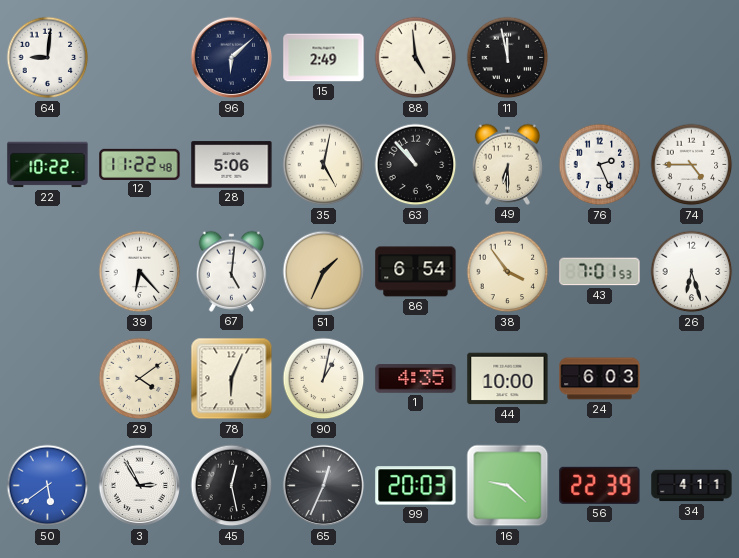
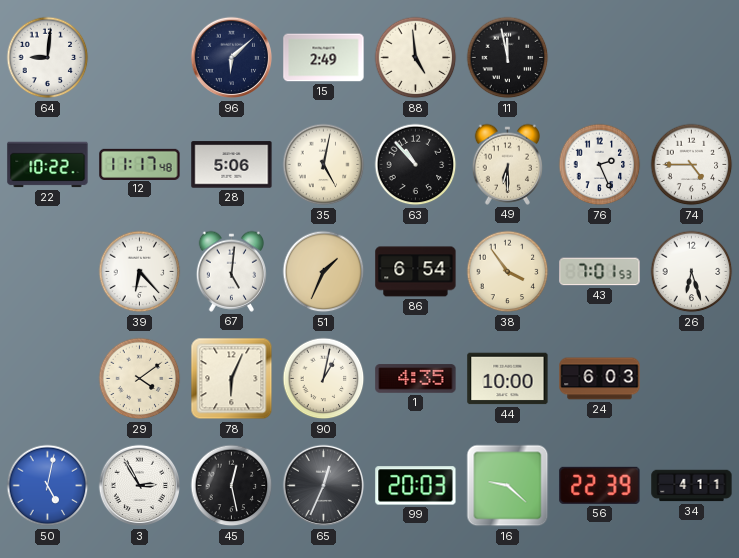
12: 11:22 -> 11:17
50: 5:39 -> 5:02
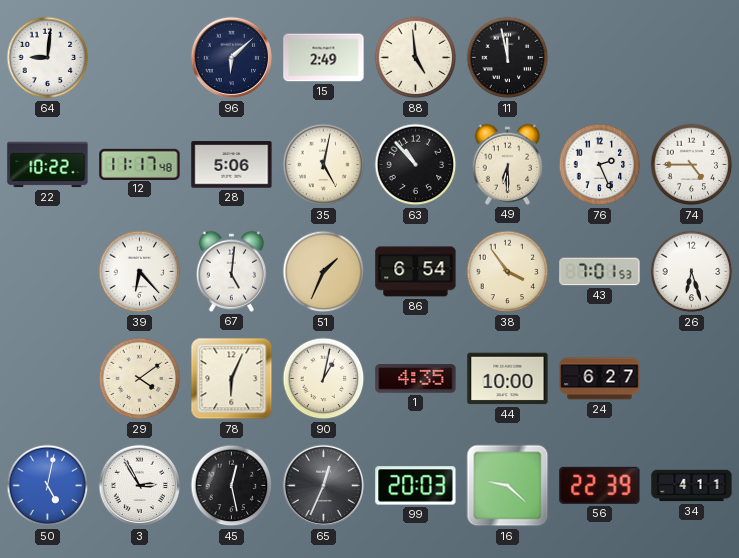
24: 6:03 -> 6:27
